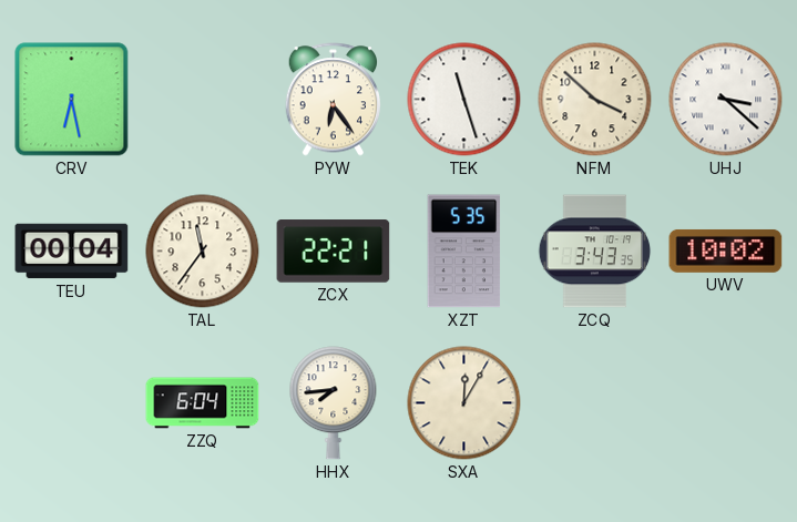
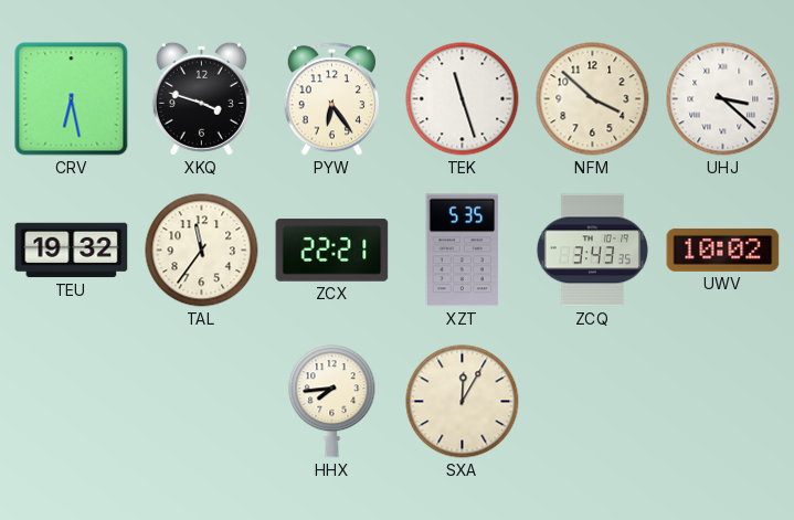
XKQ: none -> 3:48
TEU: 00:04 -> 19:32
ZZQ: 6:04 -> none
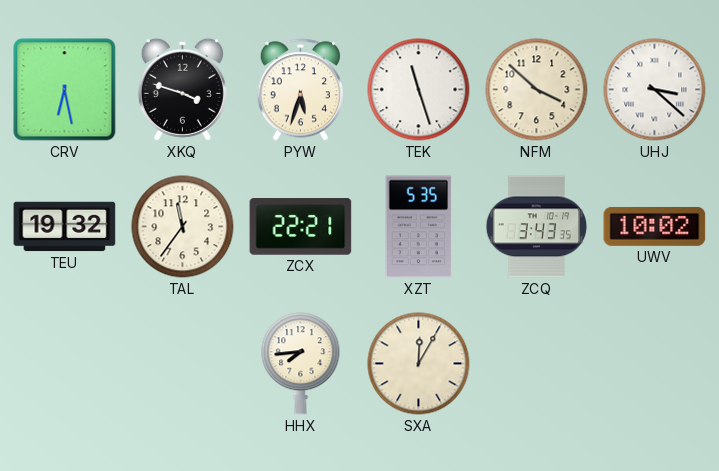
PYW: 6:24 -> 5:33
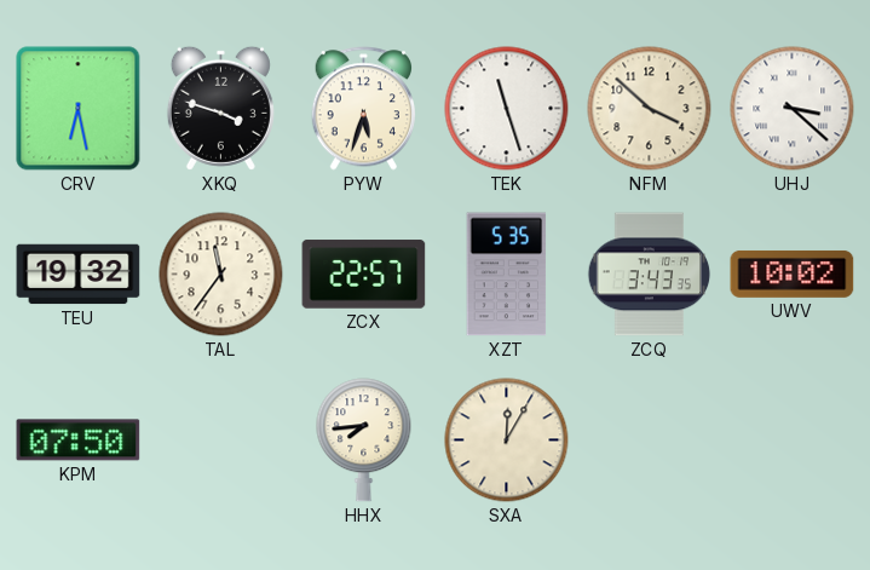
ZCX: 22:21 -> 22:57
KPM: none -> 07:50
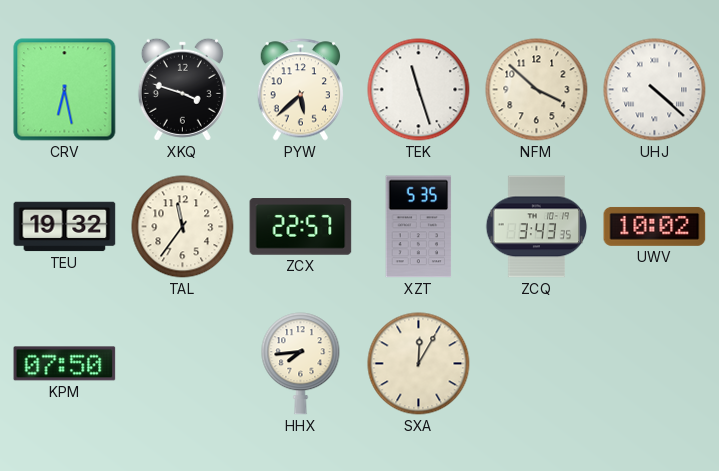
PYW: 5:33 -> 5:38
UHJ: 3:22 -> 4:22
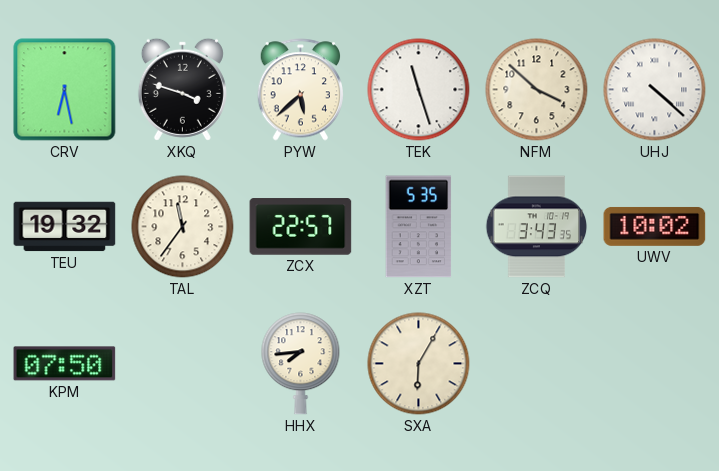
SXA: 12:05 -> 6:05
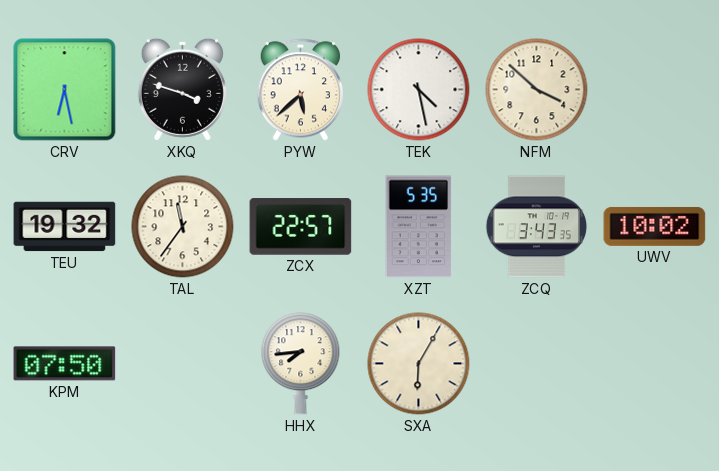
TEK: 11:27 -> 4:28
UHJ: 4:22 -> none
